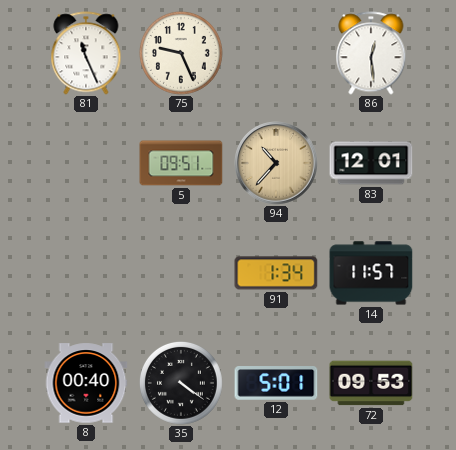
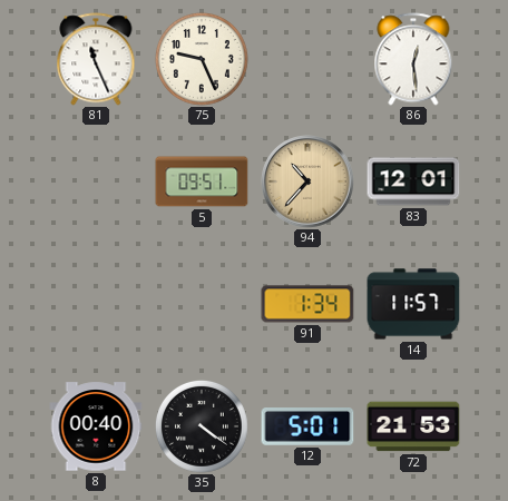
72: 09:53 -> 21:53
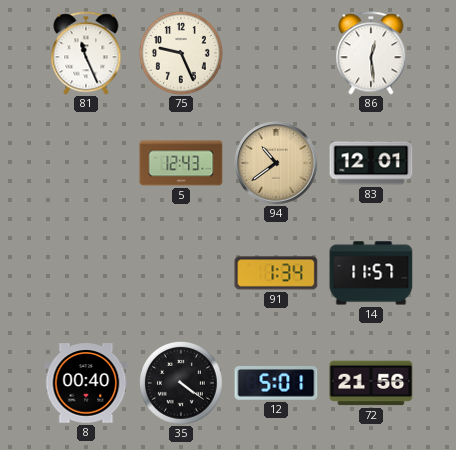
5: 09:51 -> 12:43
94: 10:37 -> 10:39
72: 21:53 -> 21:56
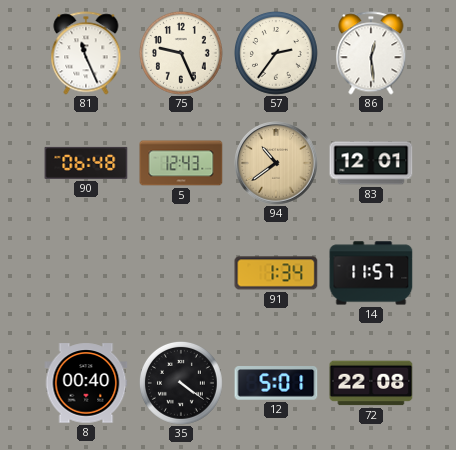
57: none -> 2:36
90: none -> 06:48
72: 21:56 -> 22:08
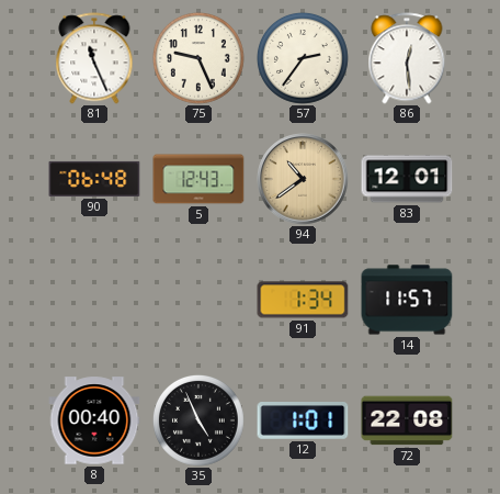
35: 4:21 -> 4:56
12: 5:01 -> 1:01
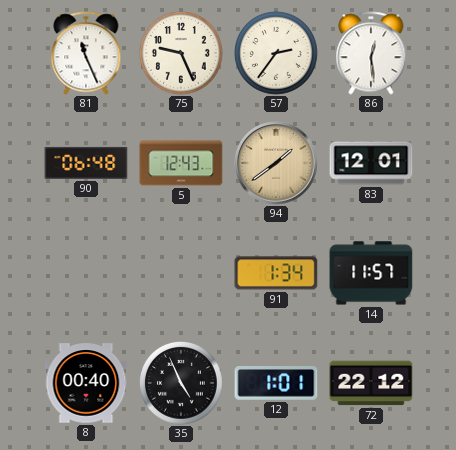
94: 10:39 -> 1:39
72: 22:08 -> 22:12
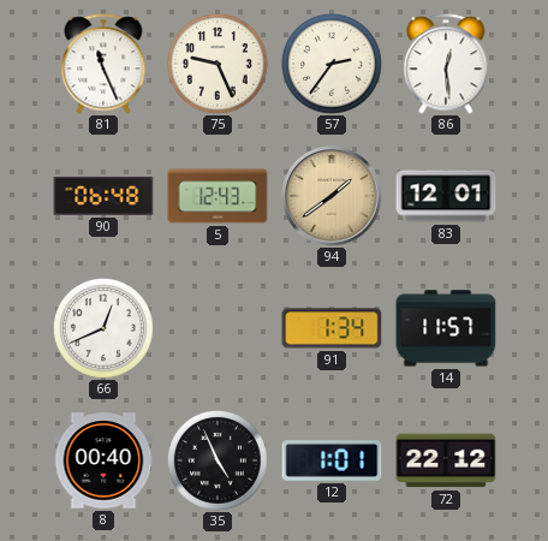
66: none -> 12:41
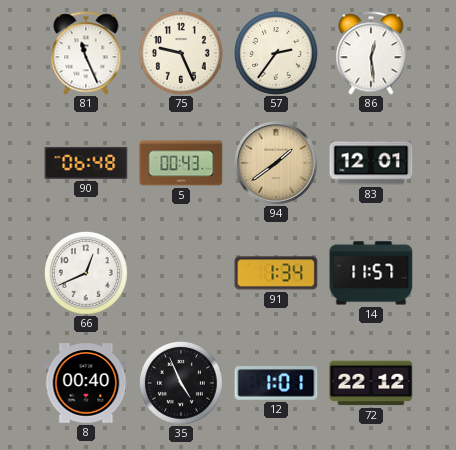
5: 12:43 -> 00:43
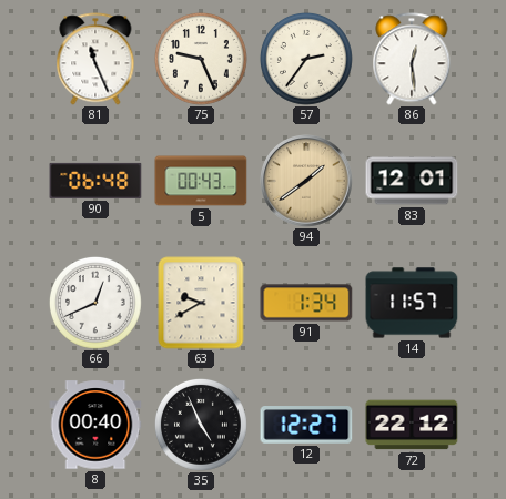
63: none -> 9:40
12: 1:01 -> 12:27
